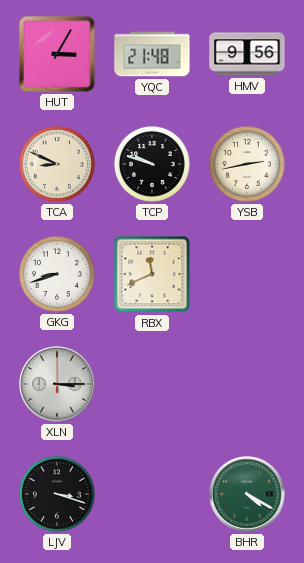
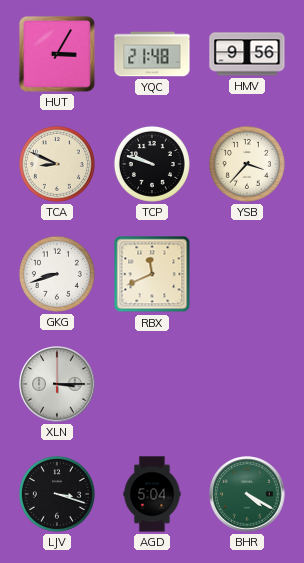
YSB: 2:43 -> 3:37
AGD: none -> 5:04
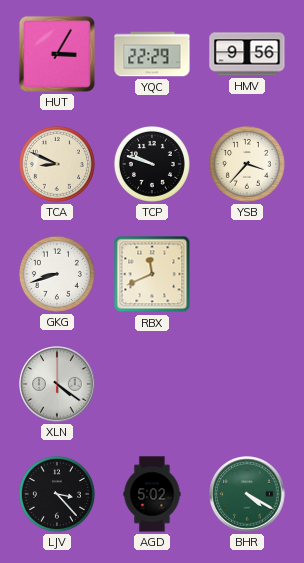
YQC: 21:48 -> 22:29
XLN: 3:15 -> 4:21
LJV: 3:18 -> 3:23
AGD: 5:04 -> 5:02
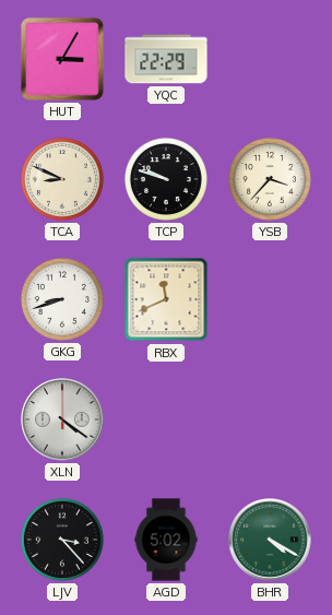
HMV: 9:56 -> none
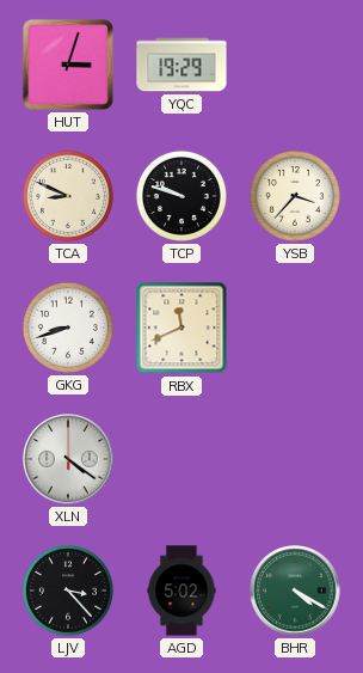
HUT: 3:05 -> 3:03
YQC: 22:29 -> 19:29
